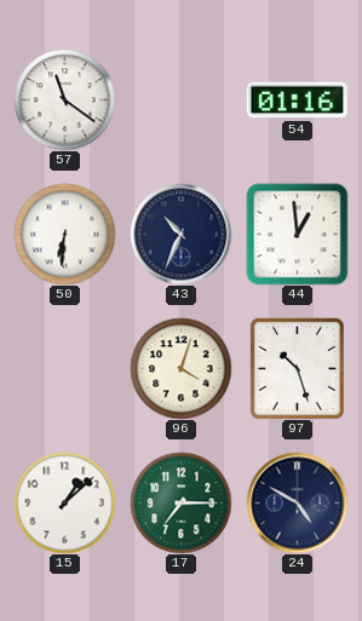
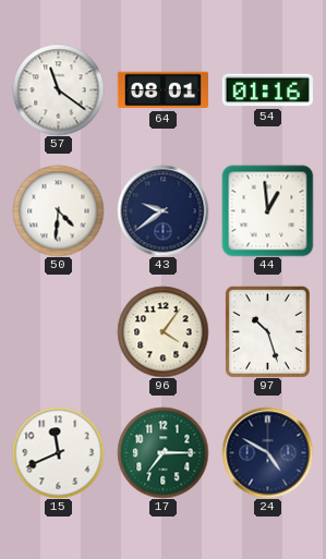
64: none -> 08:01
50: 6:31 -> 4:31
43: 10:34 -> 9:39
96: 4:03 -> 4:06
15: 1:08 -> 11:41
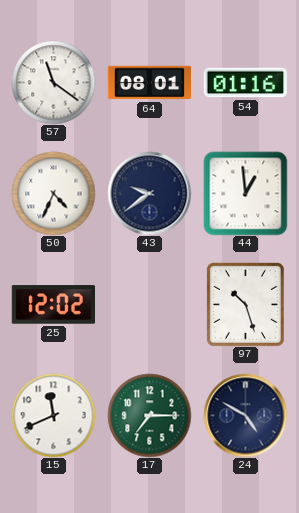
50: 4:31 -> 4:34
25: none -> 12:02
96: 4:06 -> none
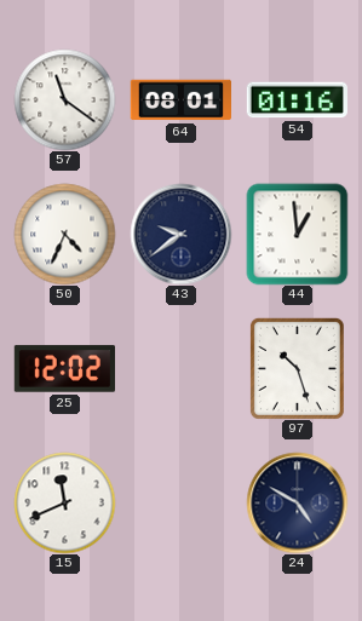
17: 7:15 -> none
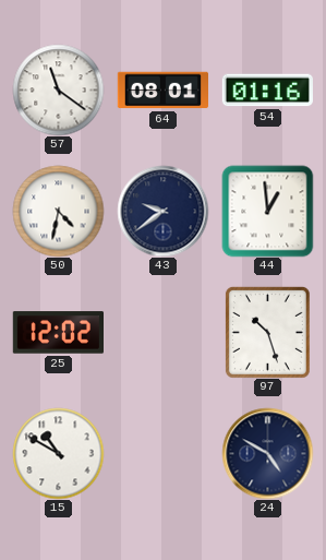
50: 4:34 -> 4:32
15: 11:41 -> 10:50
